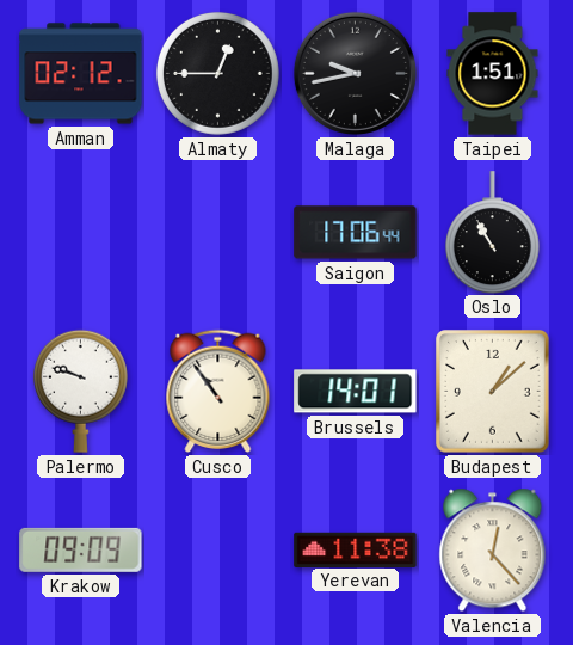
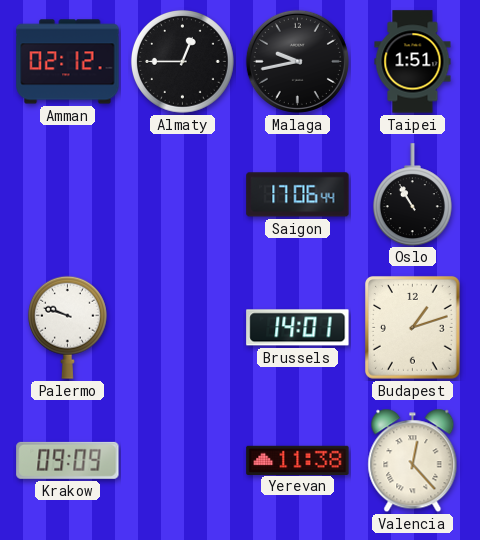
Cusco: 10:54 -> none
Budapest: 1:08 -> 1:12
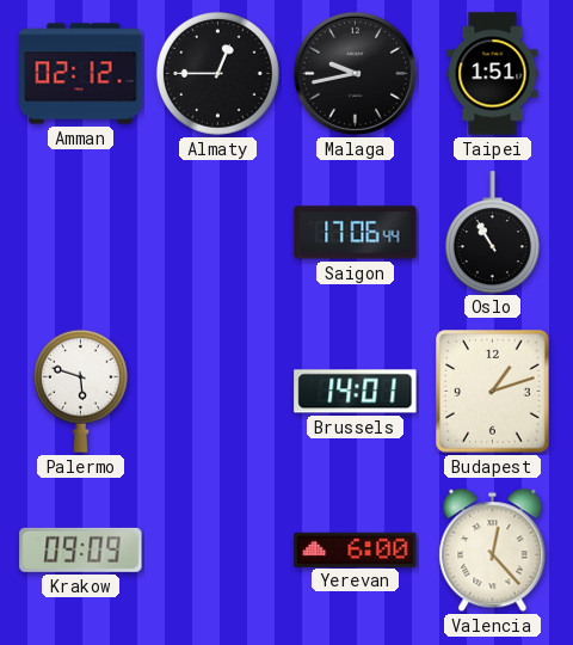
Palermo: 9:48 -> 5:48
Yerevan: 11:38 -> 6:00
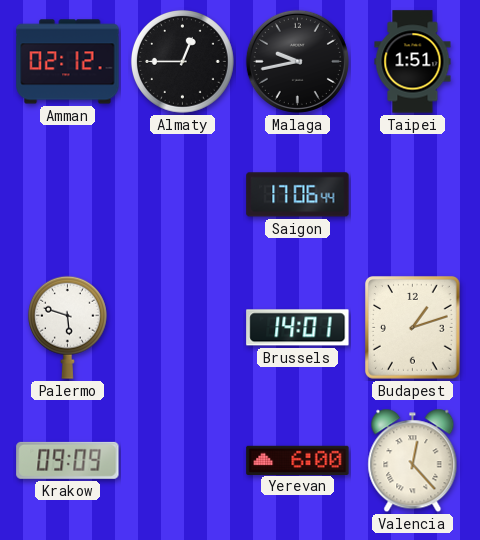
Oslo: 10:55 -> none
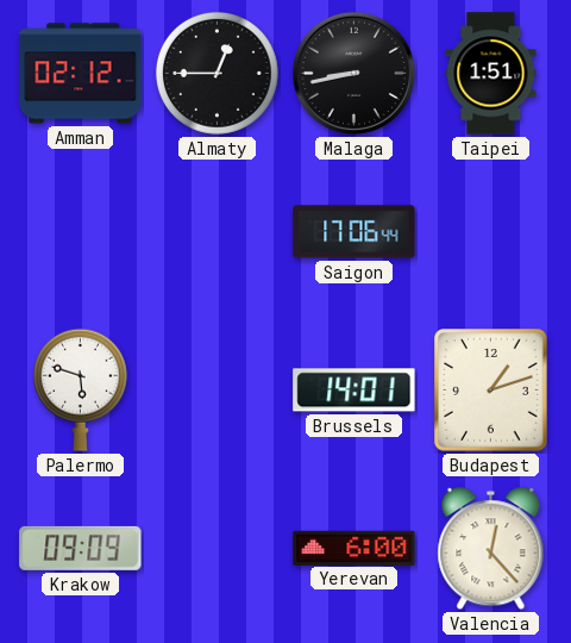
Malaga: 9:43 -> 8:43
